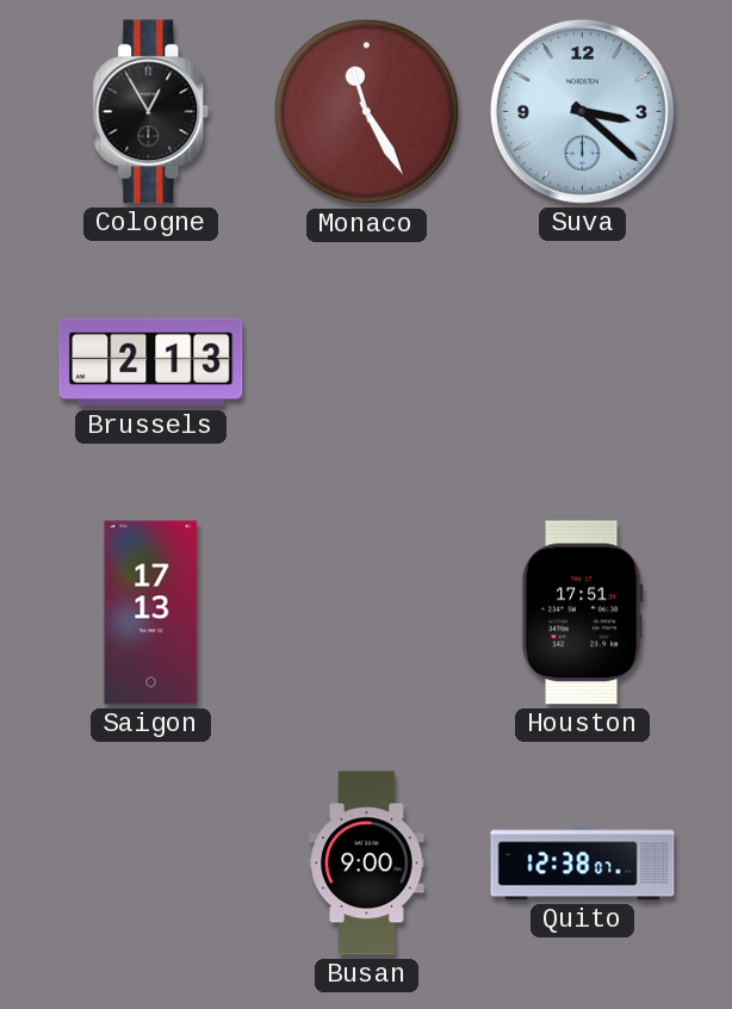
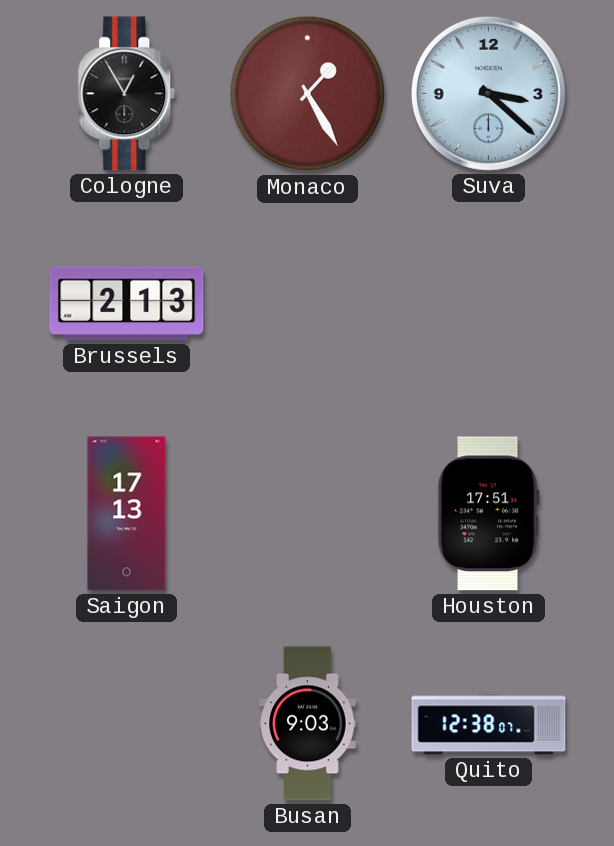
Monaco: 11:25 -> 1:25
Busan: 9:00 -> 9:03
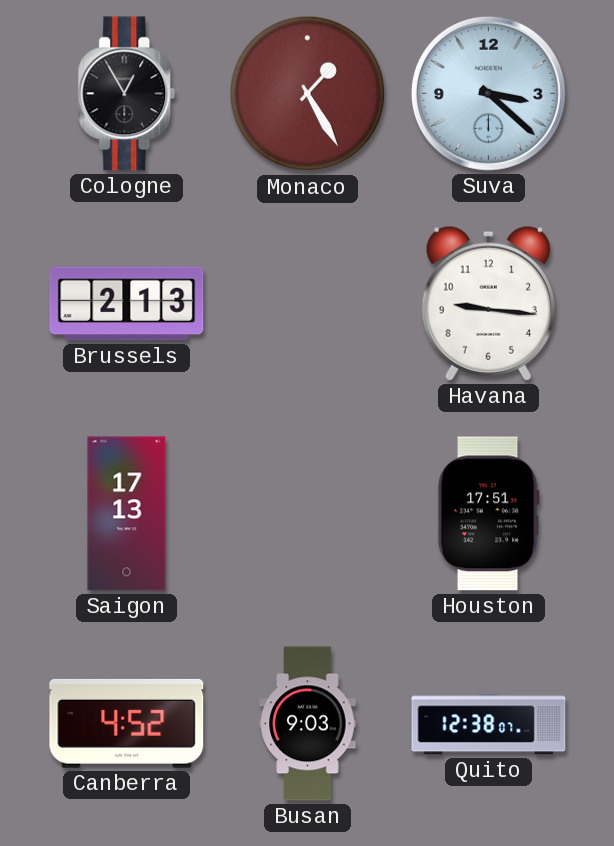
Havana: none -> 9:16
Canberra: none -> 4:52
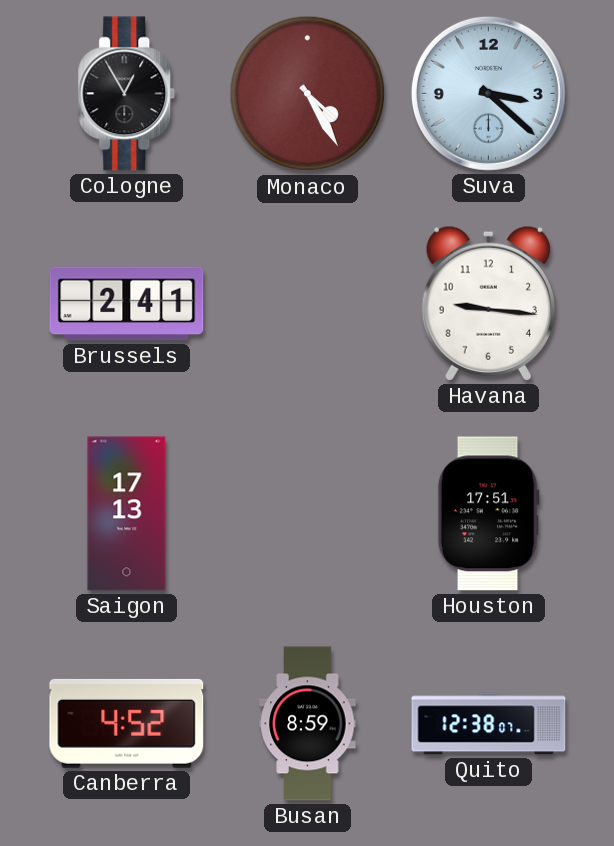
Monaco: 1:25 -> 4:25
Brussels: 2:13 -> 2:41
Busan: 9:03 -> 8:59
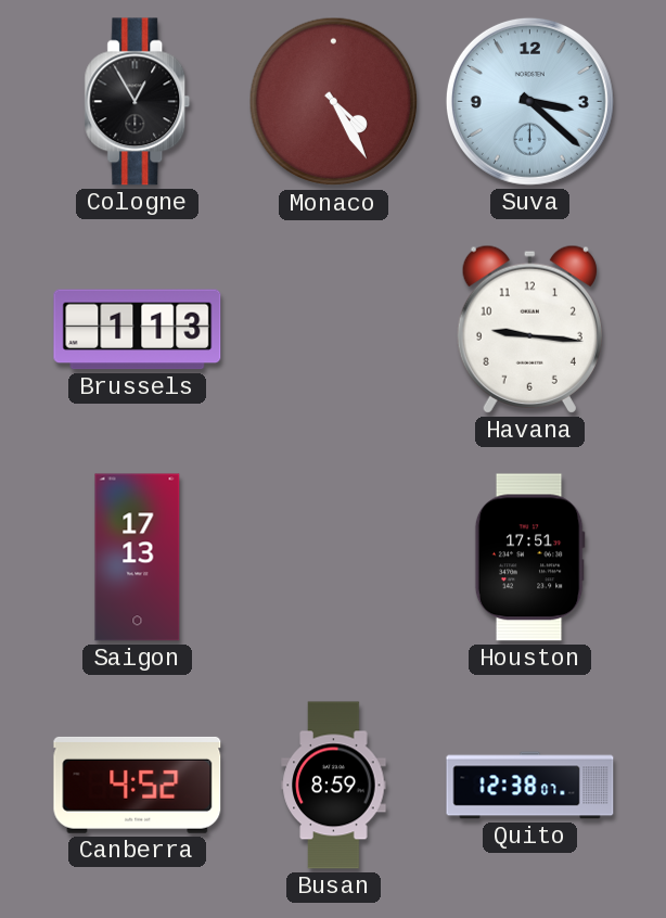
Brussels: 2:41 -> 1:13
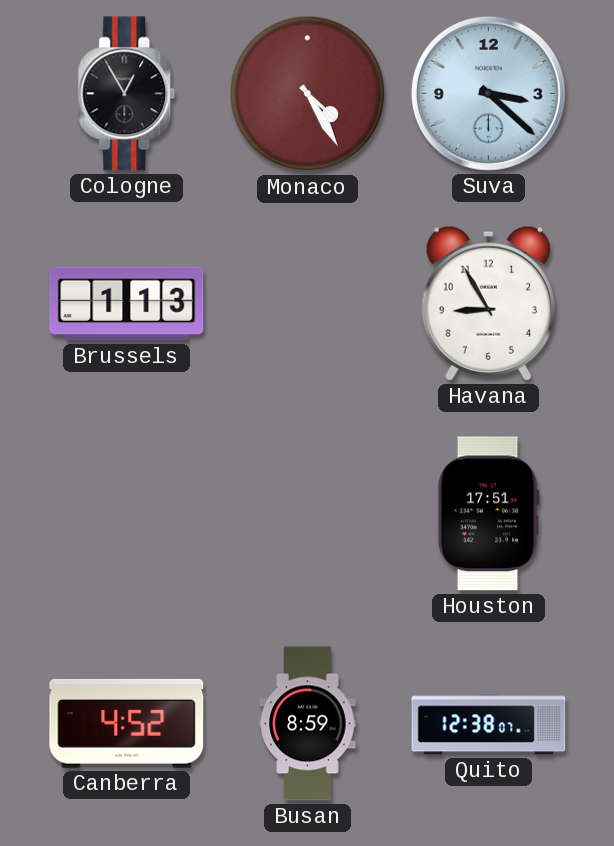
Havana: 9:16 -> 8:55
Saigon: 17:13 -> none
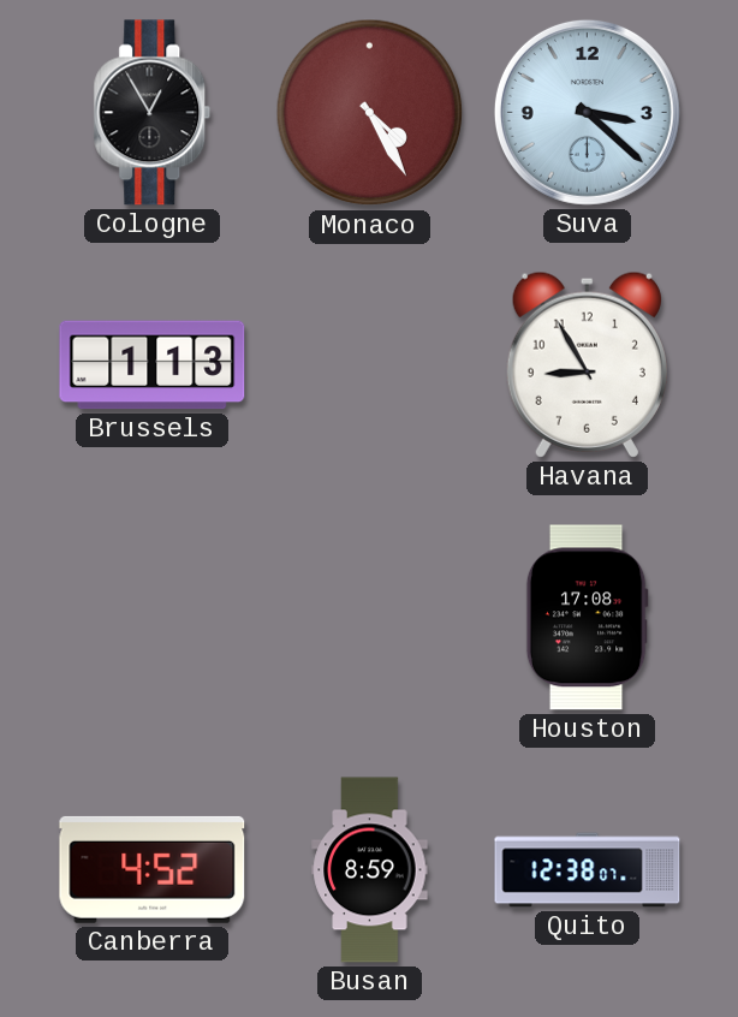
Houston: 17:51 -> 17:08
